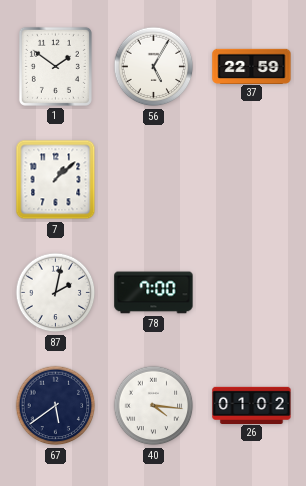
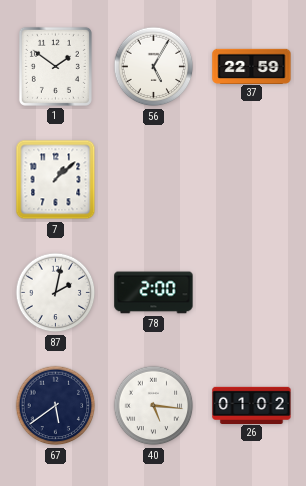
78: 7:00 -> 2:00
40: 4:16 -> 5:16
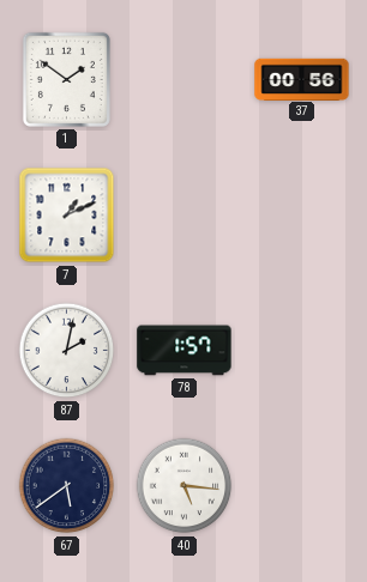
56: 5:05 -> none
37: 22:59 -> 00:56
7: 1:08 -> 1:11
78: 2:00 -> 1:57
26: 01:02 -> none
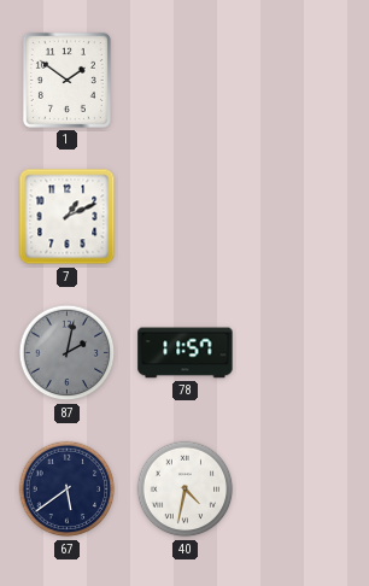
37: 00:56 -> none
87 dial: white -> grey
78: 1:57 -> 11:57
40: 5:16 -> 4:32
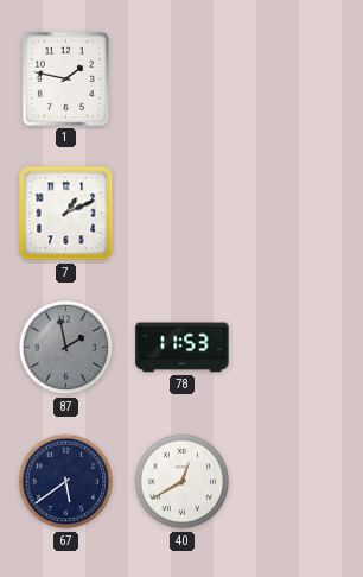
1: 1:51 -> 1:47
87: 2:02 -> 1:58
78: 11:57 -> 11:53
40: 4:32 -> 12:40
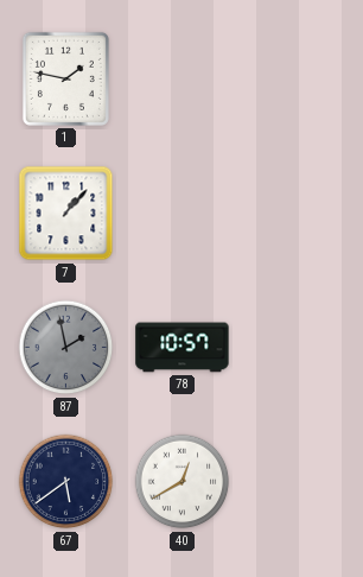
7: 1:11 -> 1:07
78: 11:53 -> 10:57
